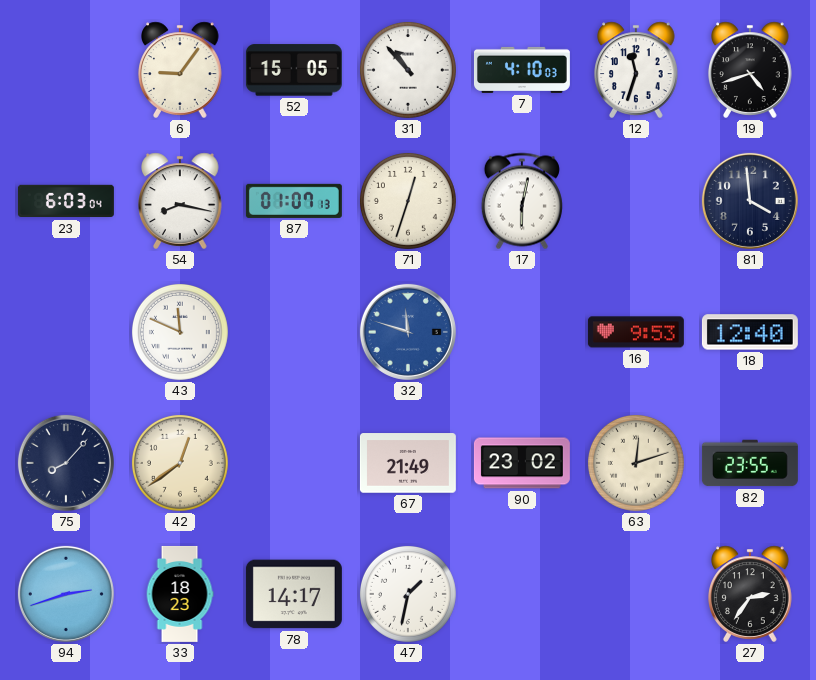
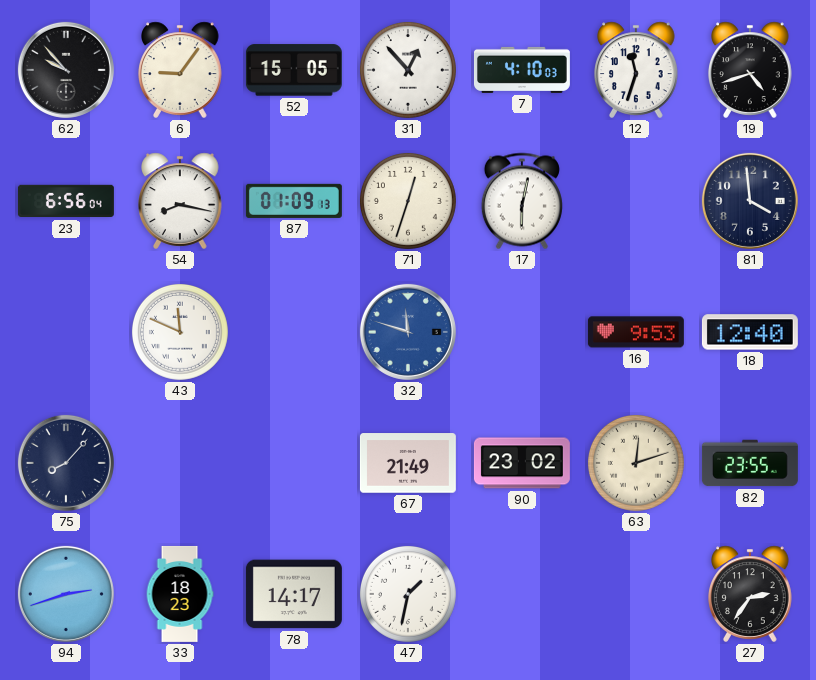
62: none -> 9:53
31: 10:53 -> 12:53
23: 6:03 -> 6:56
87: 01:07 -> 01:09
42: 12:39 -> none
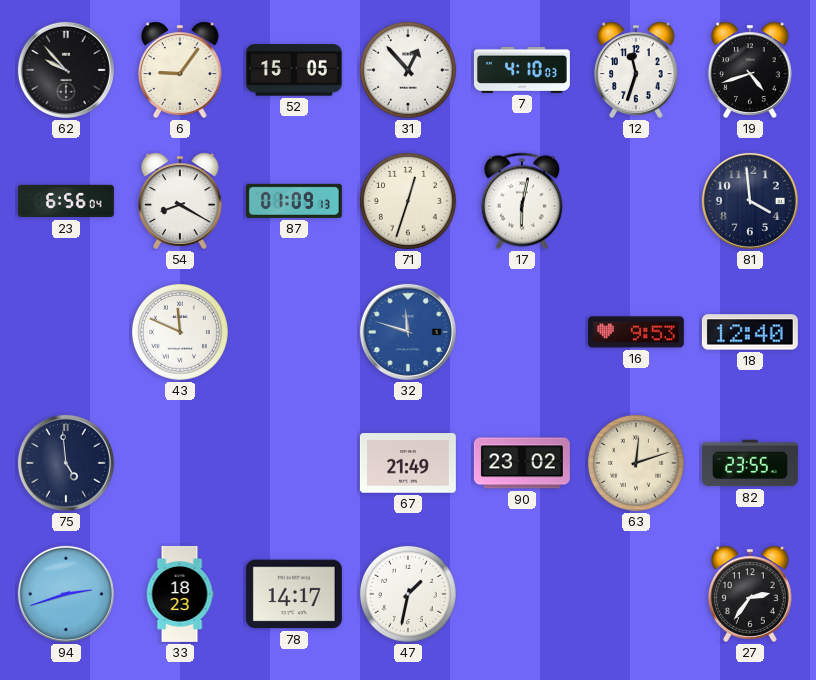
54: 8:17 -> 8:20
75: 8:07 -> 4:59
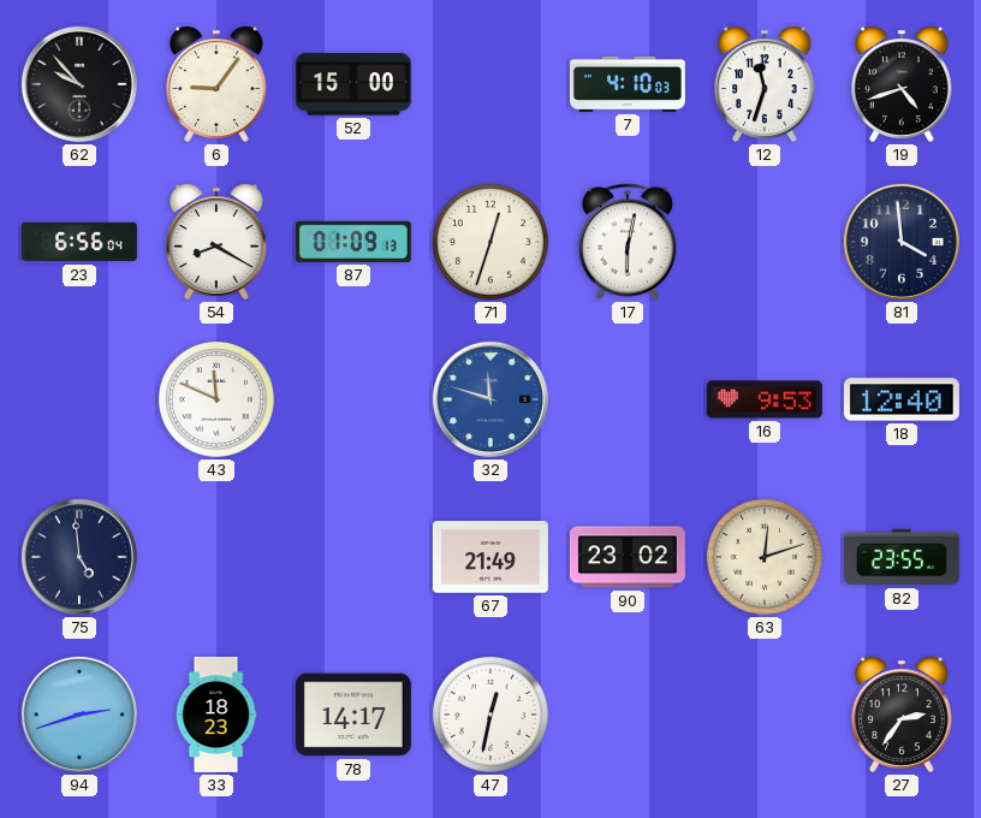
52: 15:05 -> 15:00
31: 12:53 -> none
47: 1:32 -> 12:32
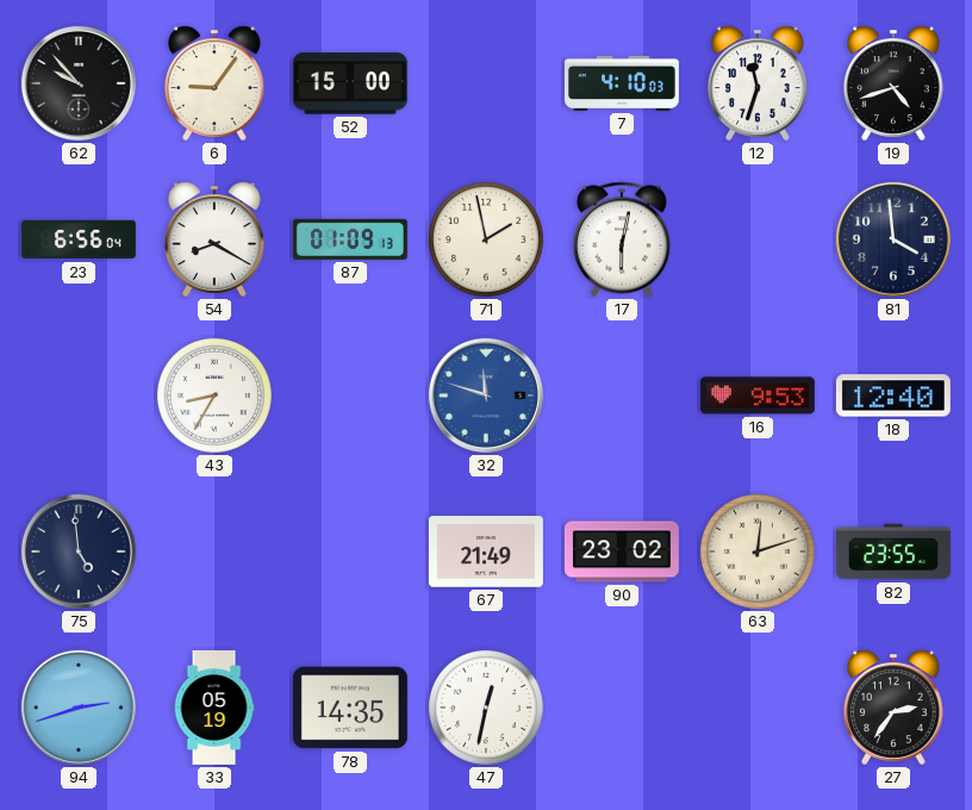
71: 12:33 -> 1:58
43: 11:49 -> 8:35
33: 18:23 -> 05:19
78: 14:17 -> 14:35
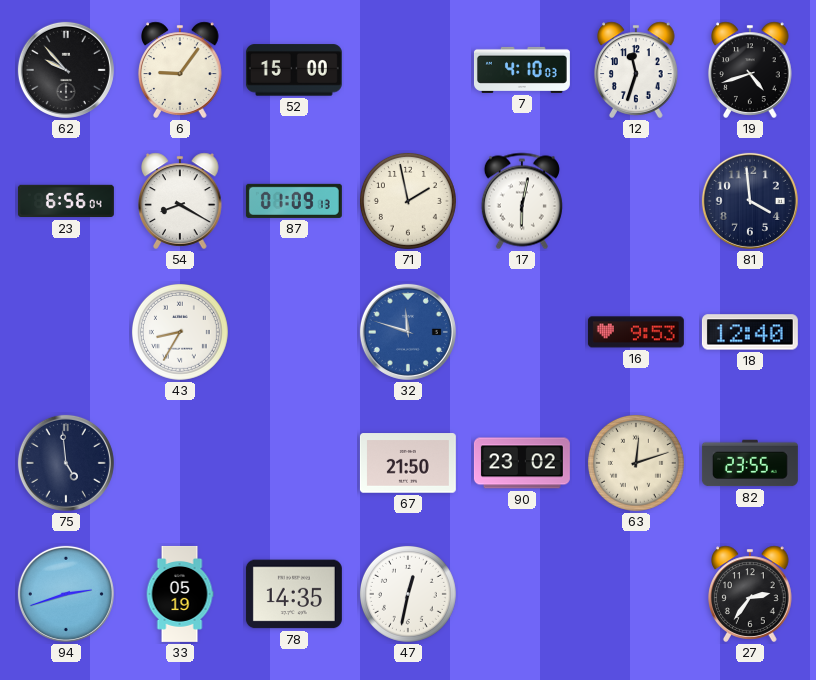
67: 21:49 -> 21:50
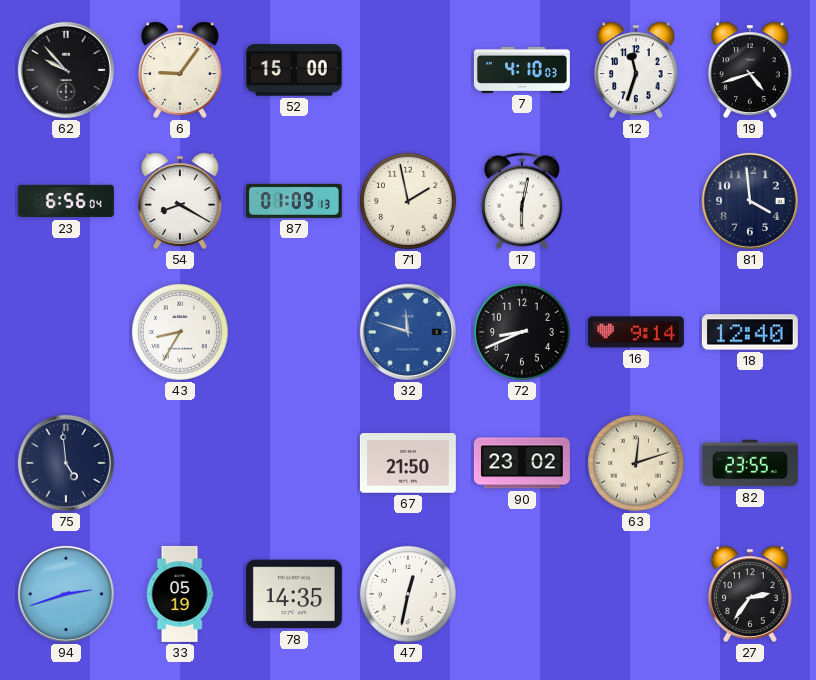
72: none -> 8:41
16: 9:53 -> 9:14
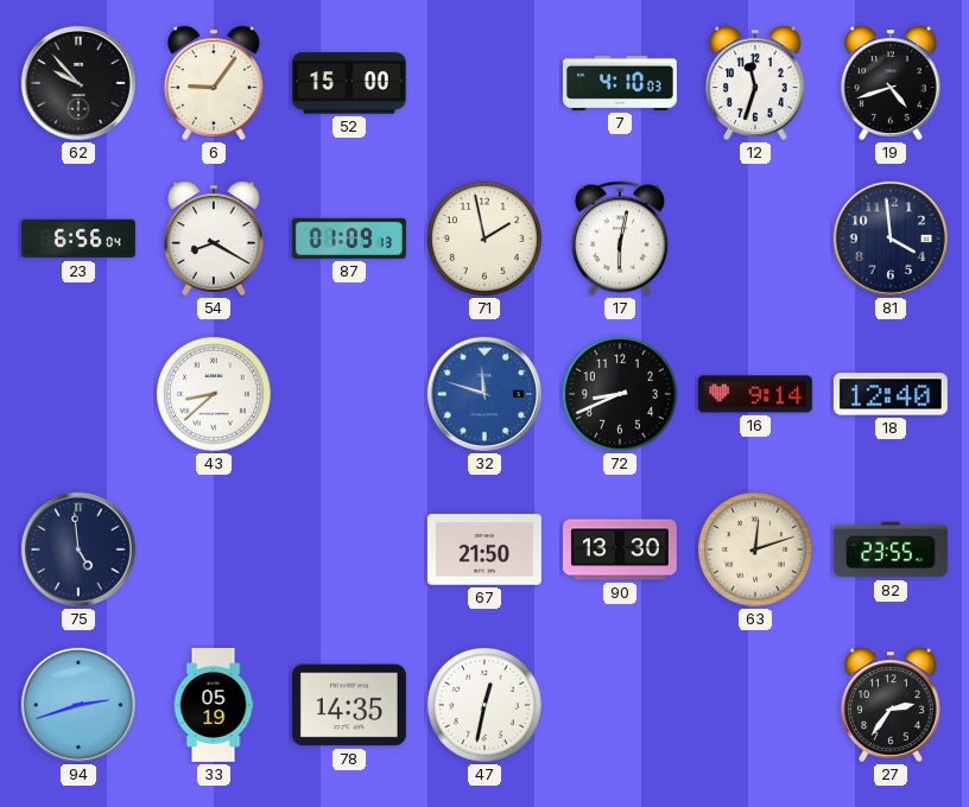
43: 8:35 -> 8:38
90: 23:02 -> 13:30
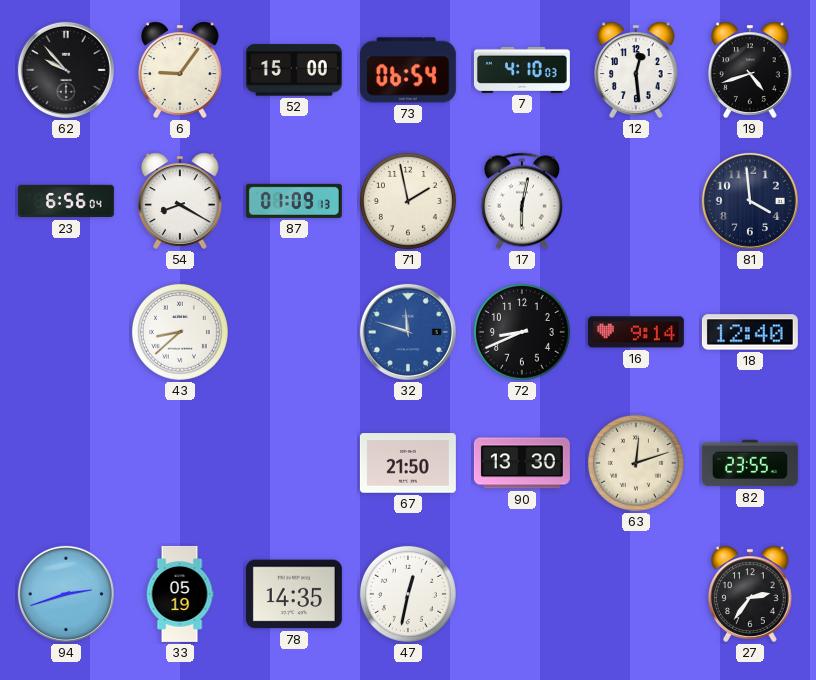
73: none -> 06:54
12: 11:33 -> 12:29
75: 4:59 -> none
